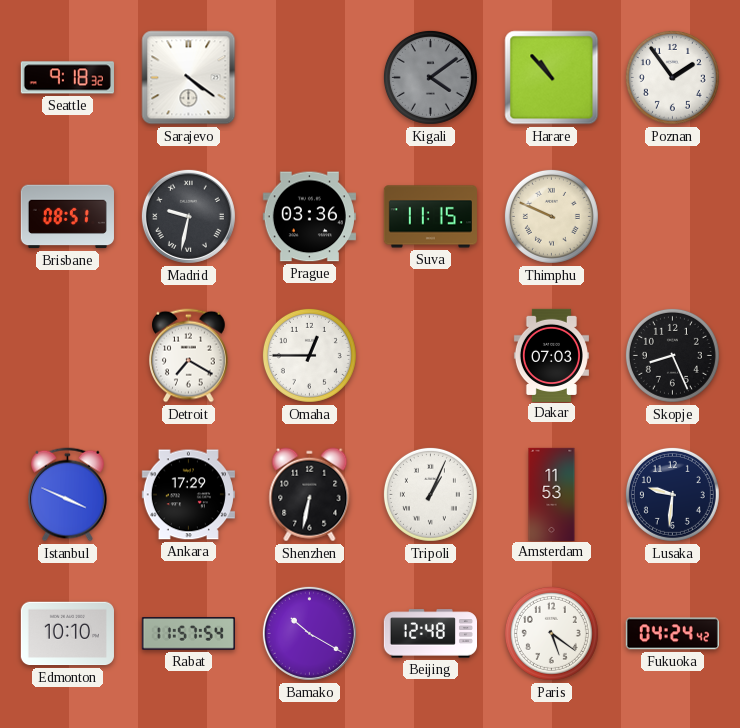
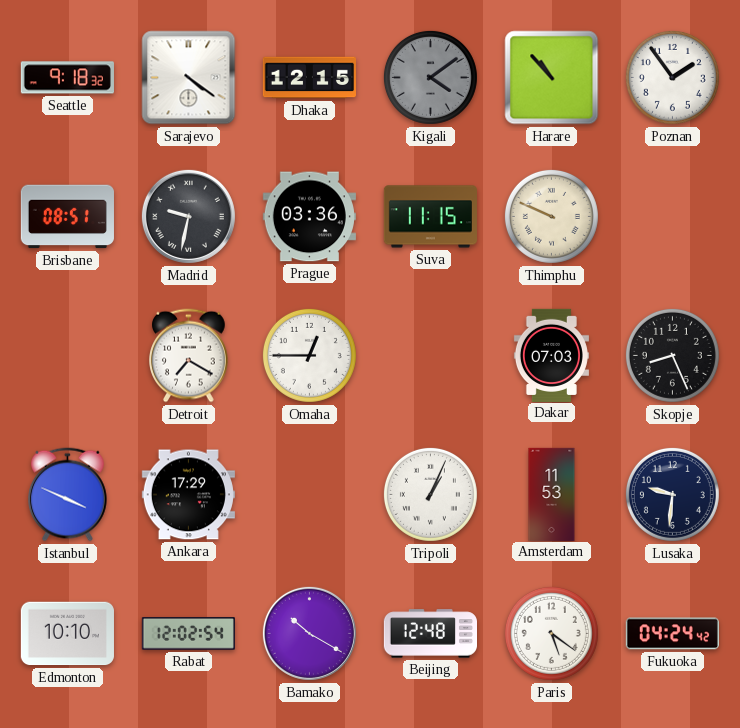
Dhaka: none -> 12:15
Shenzhen: 6:32 -> none
Rabat: 11:57 -> 12:02
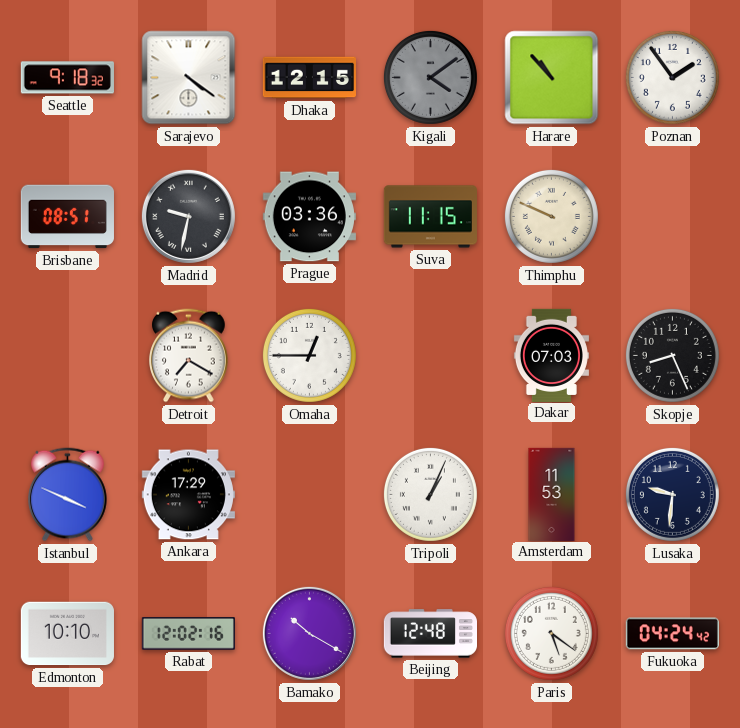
Rabat: 12:02:54 -> 12:02:16
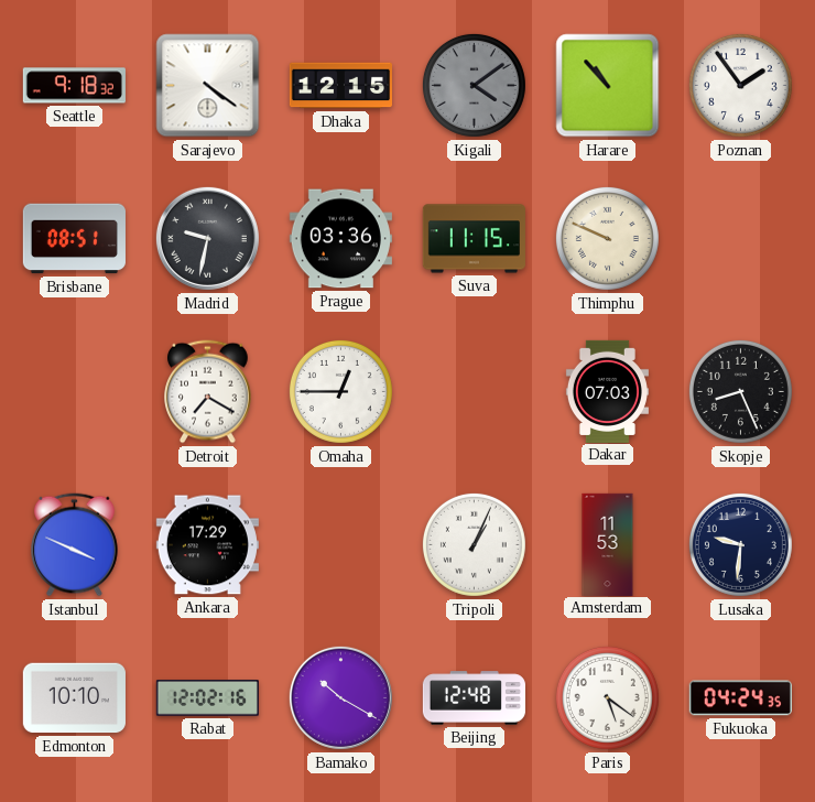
Fukuoka: 04:24:42 -> 04:24:35
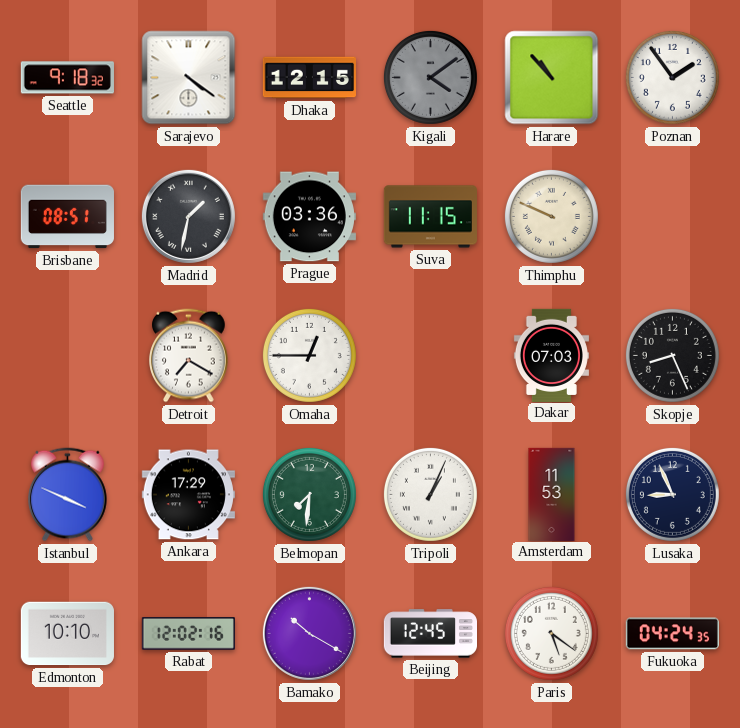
Madrid: 9:32 -> 1:32
Belmopan: none -> 7:31
Lusaka: 9:31 -> 8:56
Beijing: 12:48 -> 12:45
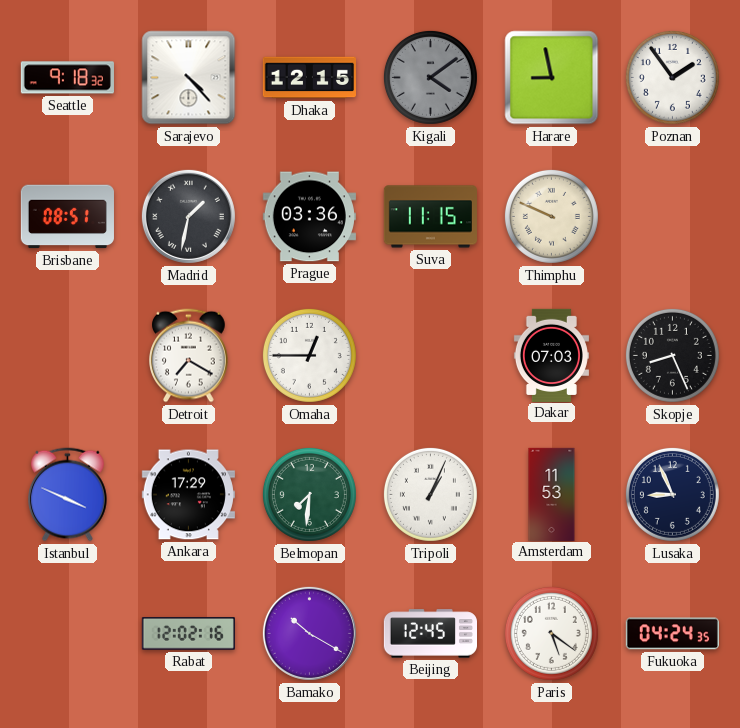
Sarajevo: 4:21 -> 4:23
Harare: 10:53 -> 8:58
Edmonton: 10:10 -> none
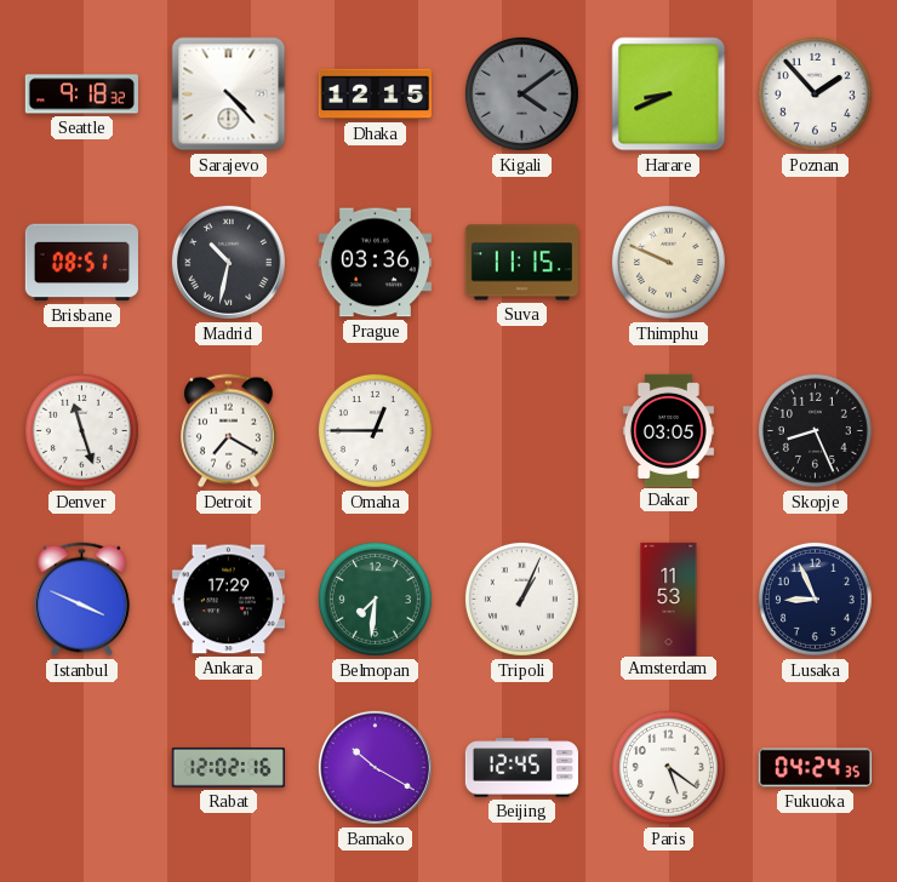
Harare: 8:58 -> 8:41
Poznan: 1:54 -> 1:53
Madrid: 1:32 -> 10:32
Denver: none -> 11:27
Dakar: 07:03 -> 03:05
